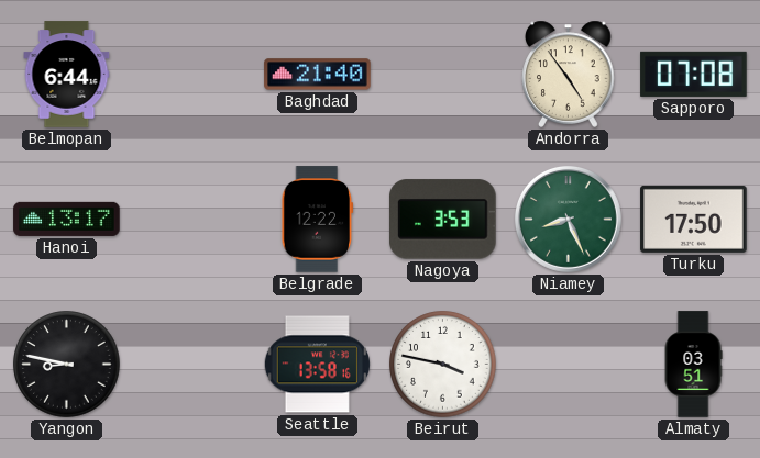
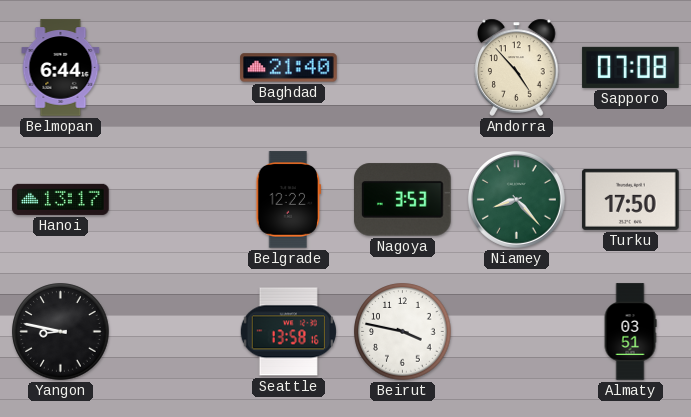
Andorra: 4:54 -> 4:53
Niamey: 8:26 -> 8:23
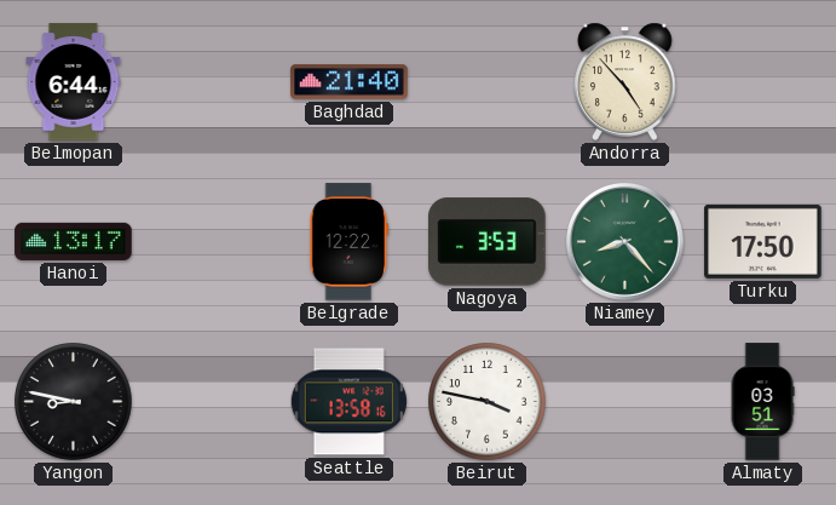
Sapporo: 07:08 -> none
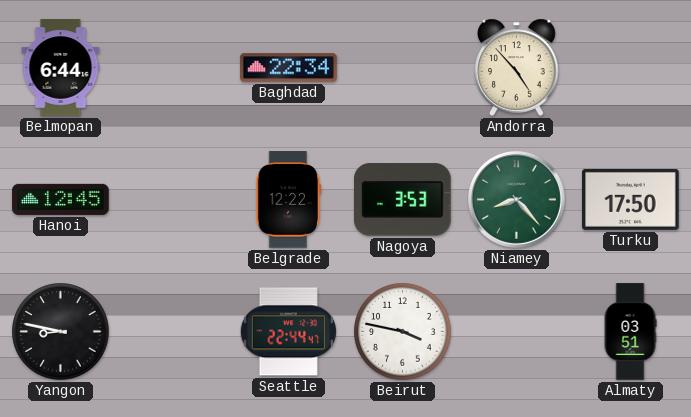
Baghdad: 21:40 -> 22:34
Hanoi: 13:17 -> 12:45
Seattle: 13:58 -> 22:44
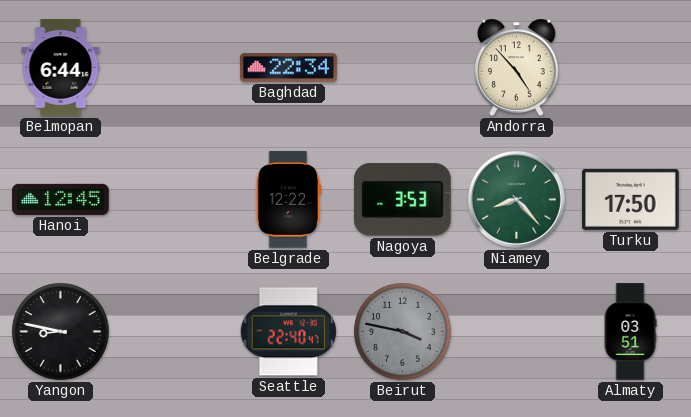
Seattle: 22:44 -> 22:40
Beirut dial: white -> grey
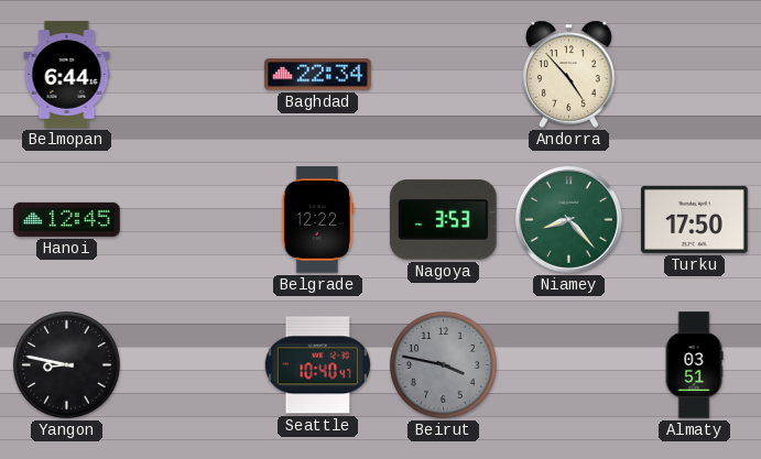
Seattle: 22:40 -> 10:40
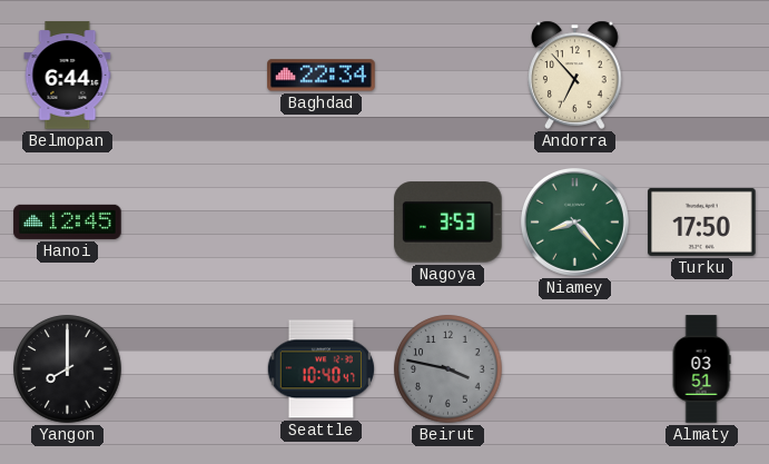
Andorra: 4:53 -> 6:53
Belgrade: 12:22 -> none
Yangon: 8:47 -> 8:00
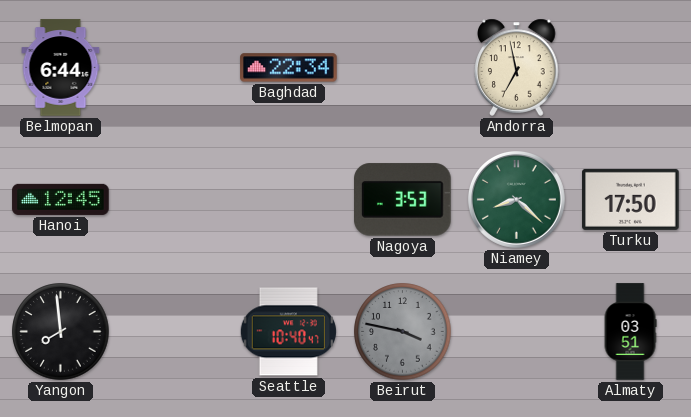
Andorra: 6:53 -> 6:58
Niamey: 8:23 -> 8:22
Yangon: 8:00 -> 7:59
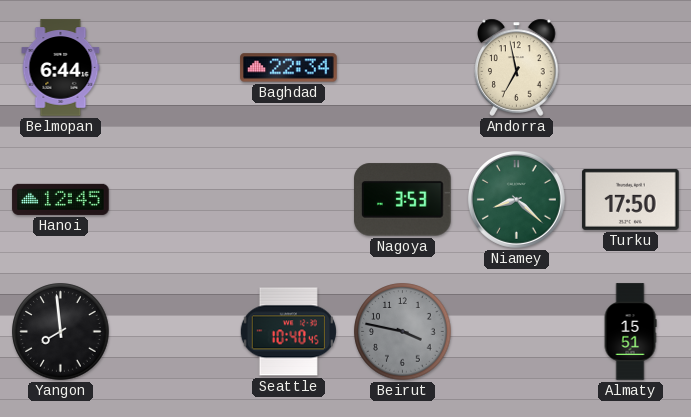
Seattle: 10:40:47 -> 10:40:45
Almaty: 03:51 -> 15:51
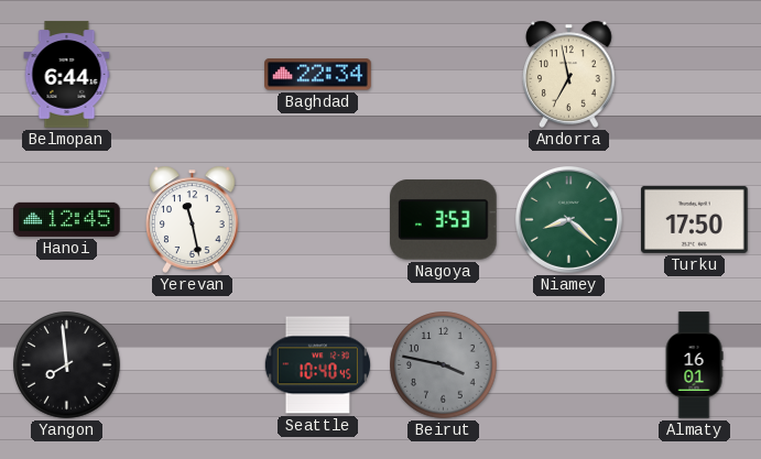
Yerevan: none -> 11:28
Almaty: 15:51 -> 16:01
